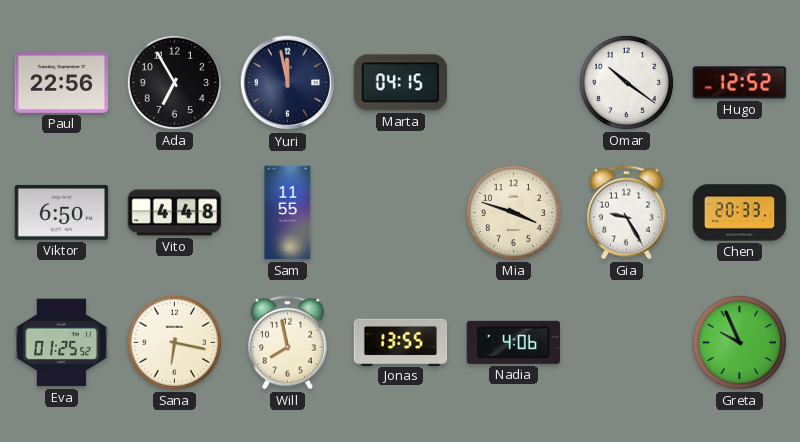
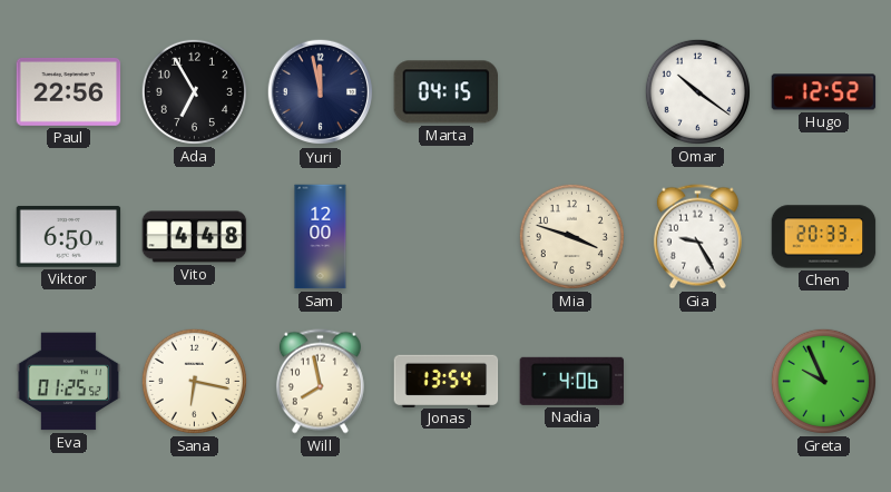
Sam: 11:55 -> 12:00
Jonas: 13:55 -> 13:54
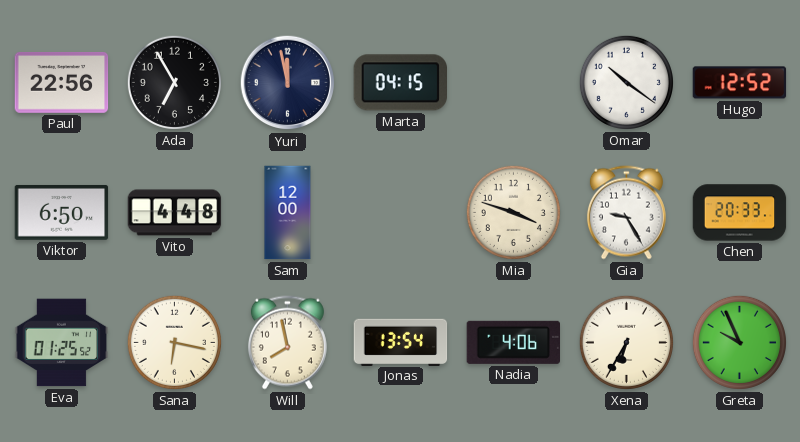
Xena: none -> 6:35
